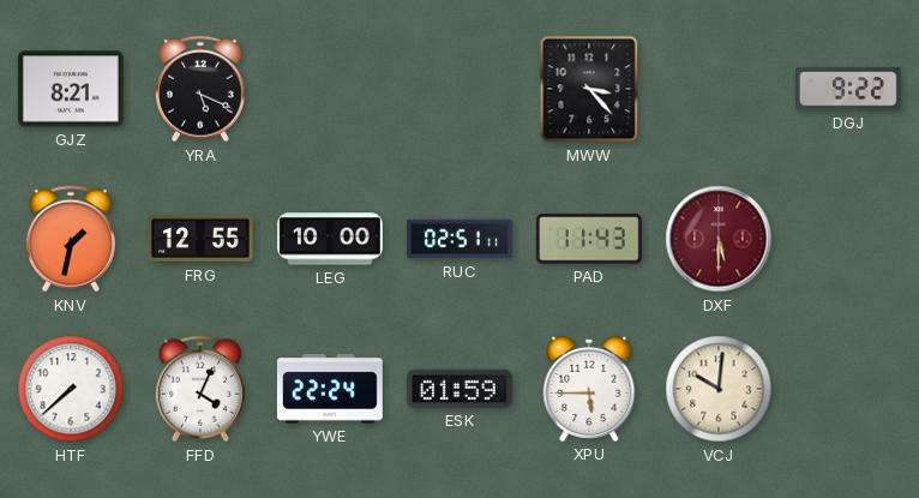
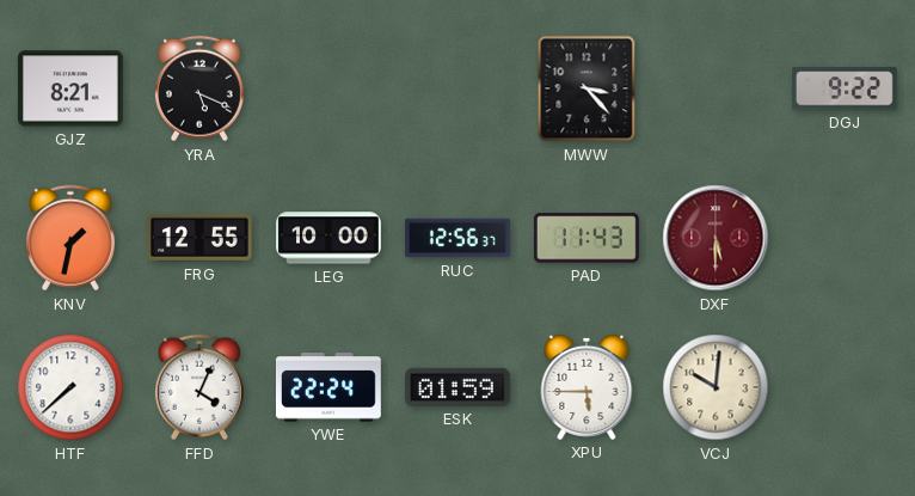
RUC: 02:51 -> 12:56
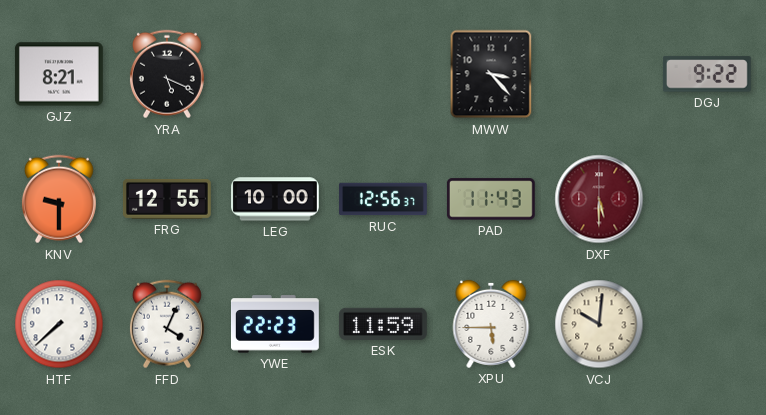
KNV: 1:32 -> 9:30
YWE: 22:24 -> 22:23
ESK: 01:59 -> 11:59
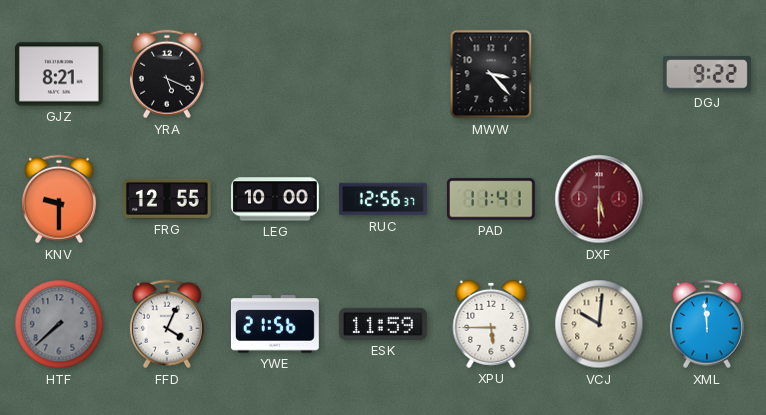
PAD: 11:43 -> 11:41
HTF dial: white -> grey
YWE: 22:23 -> 21:56
XML: none -> 11:59
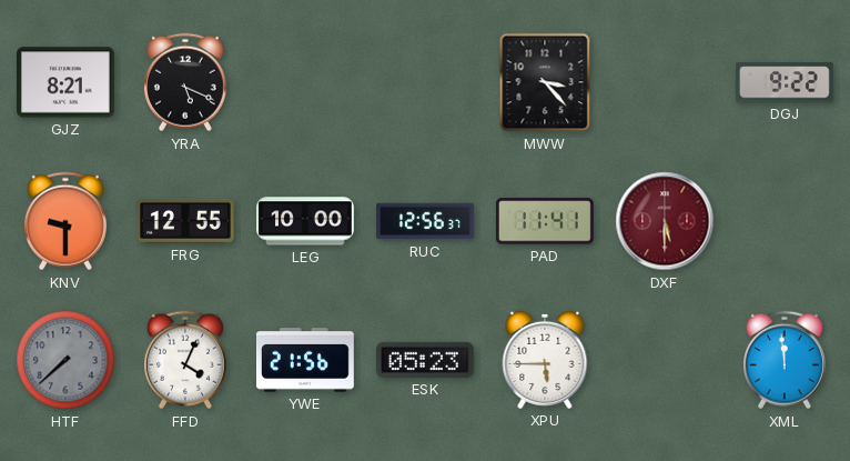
ESK: 11:59 -> 05:23
VCJ: 10:01 -> none
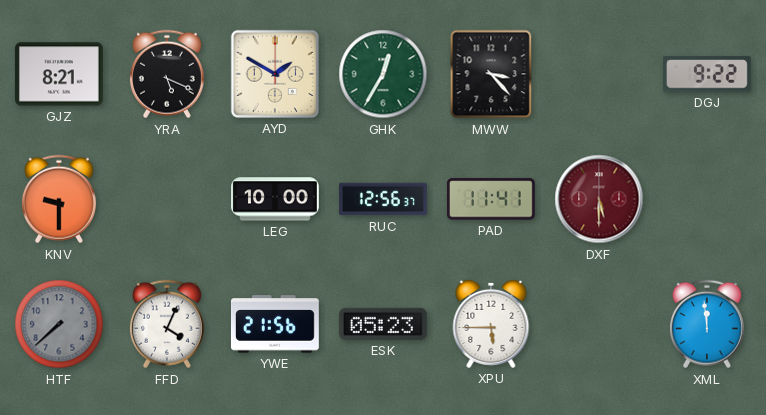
AYD: none -> 1:50
GHK: none -> 12:35
FRG: 12:55 -> none
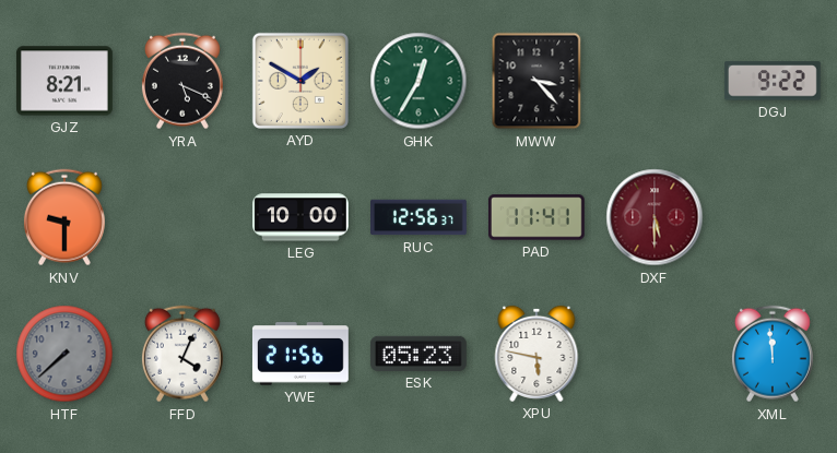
XPU: 5:45 -> 5:47
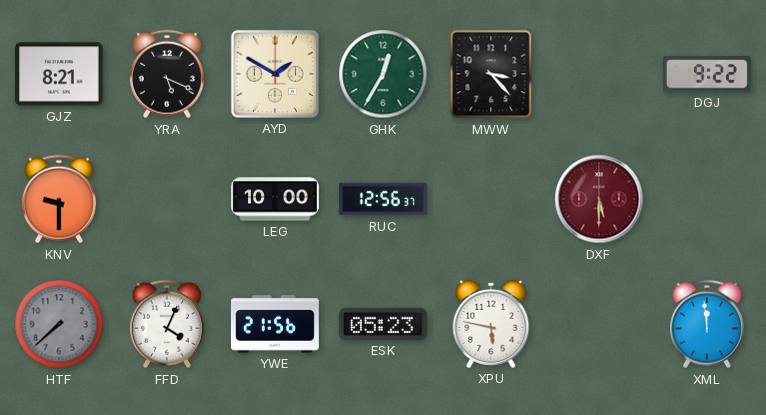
PAD: 11:41 -> none
